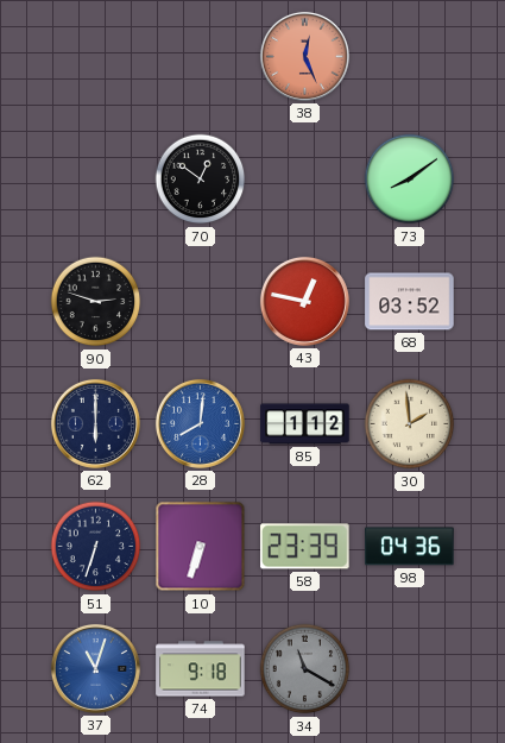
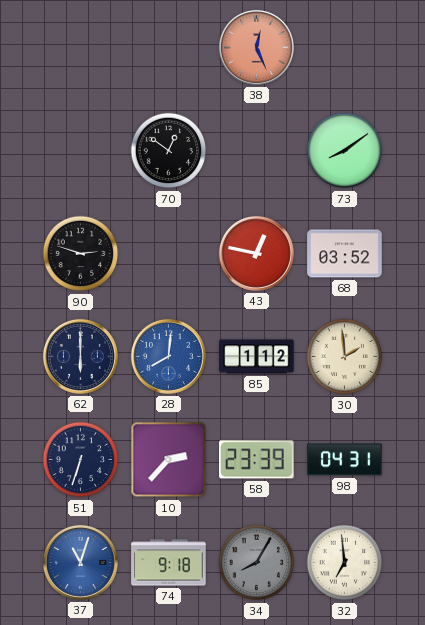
10: 6:33 -> 2:37
98: 04:36 -> 04:31
34: 11:20 -> 8:05
32: none -> 6:59
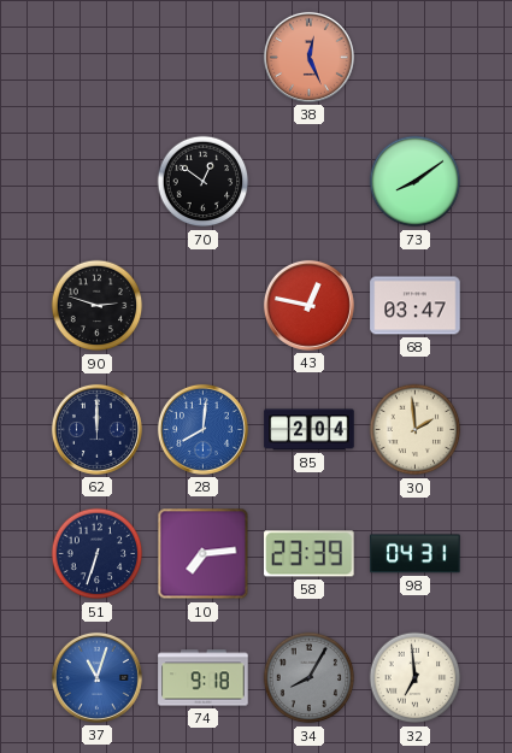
68: 03:52 -> 03:47
62: 6:00 -> 12:00
85: 1:12 -> 2:04
10: 2:37 -> 7:14
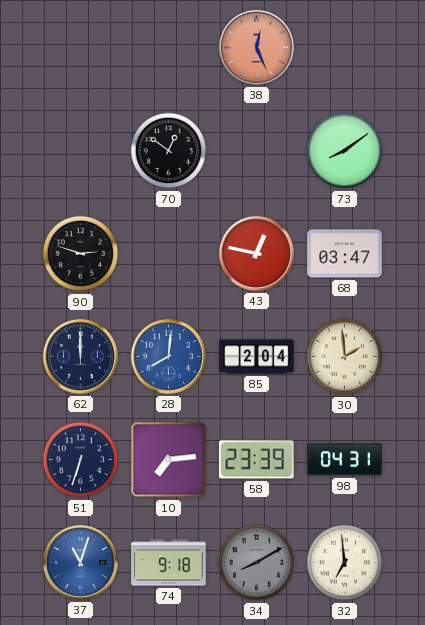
34: 8:05 -> 8:10
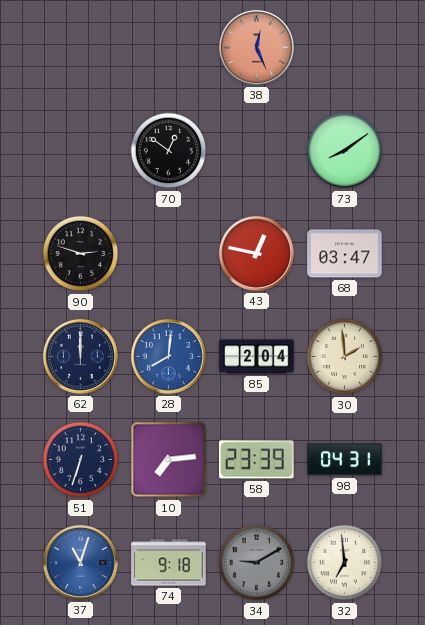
34: 8:10 -> 9:10
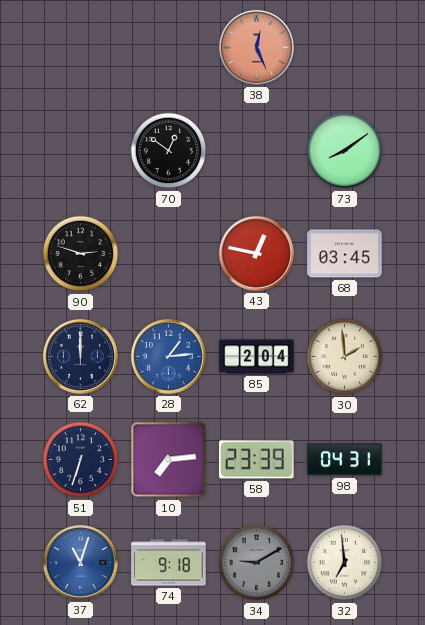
68: 03:47 -> 03:45
28: 8:01 -> 1:14
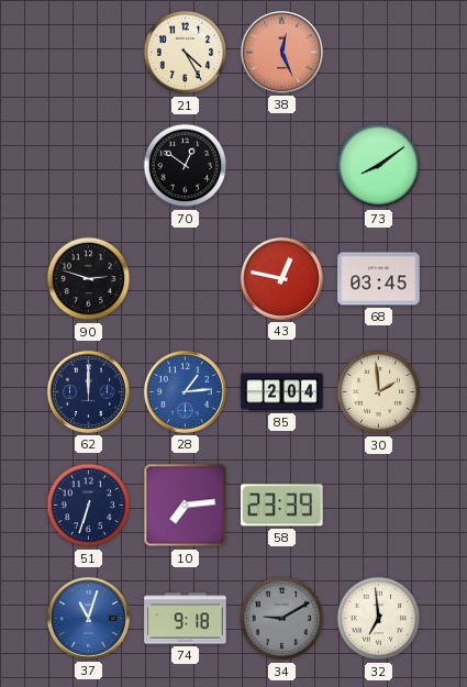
21: none -> 4:25
98: 04:31 -> none
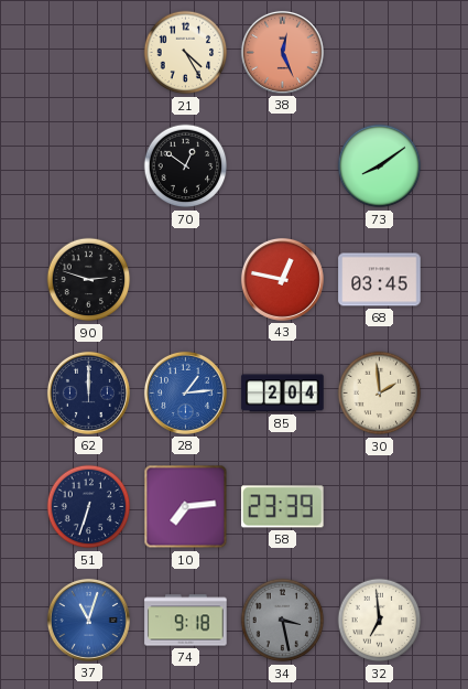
34: 9:10 -> 3:28
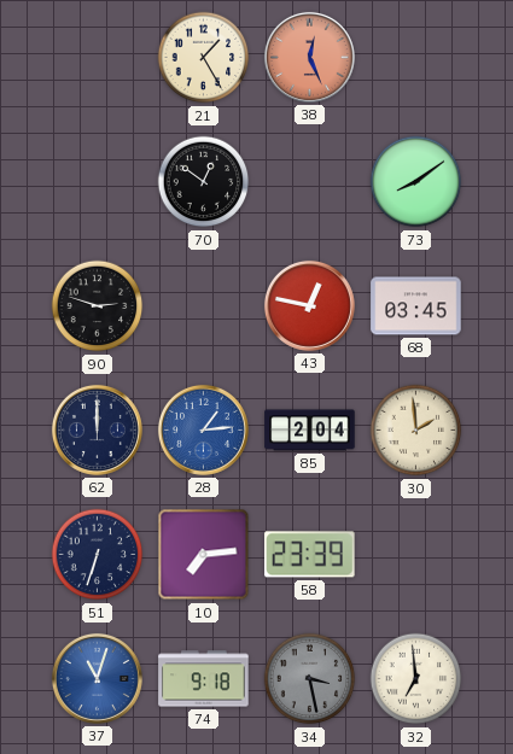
21: 4:25 -> 1:25
